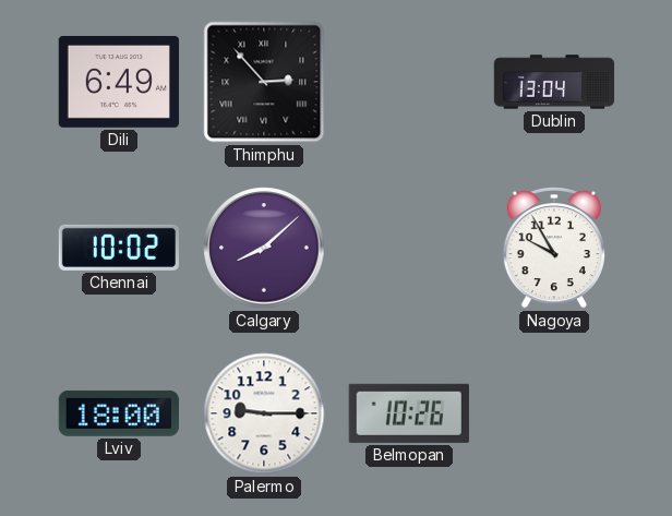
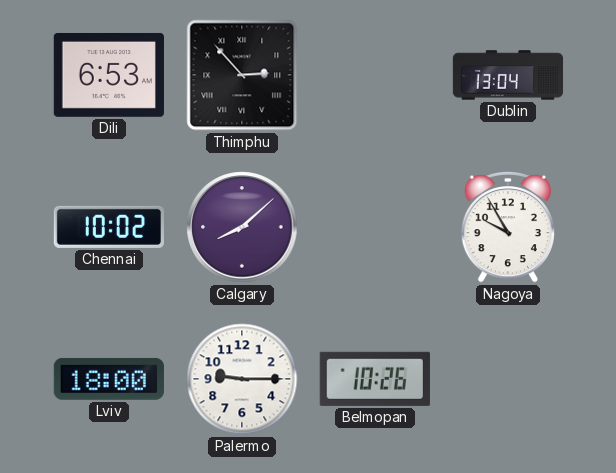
Dili: 6:49 -> 6:53
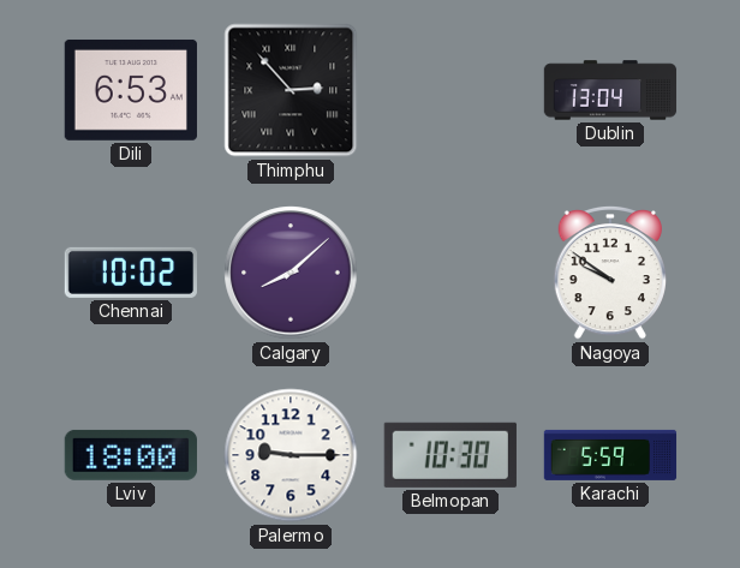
Nagoya: 9:55 -> 9:51
Belmopan: 10:26 -> 10:30
Karachi: none -> 5:59
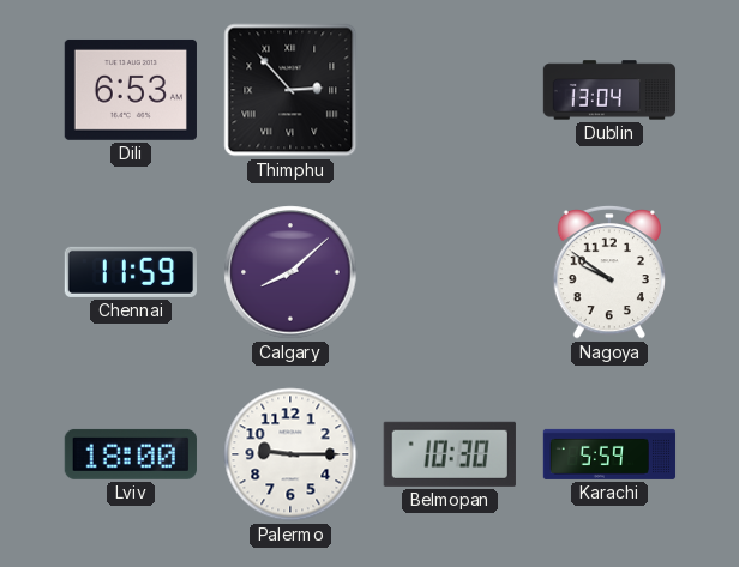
Chennai: 10:02 -> 11:59
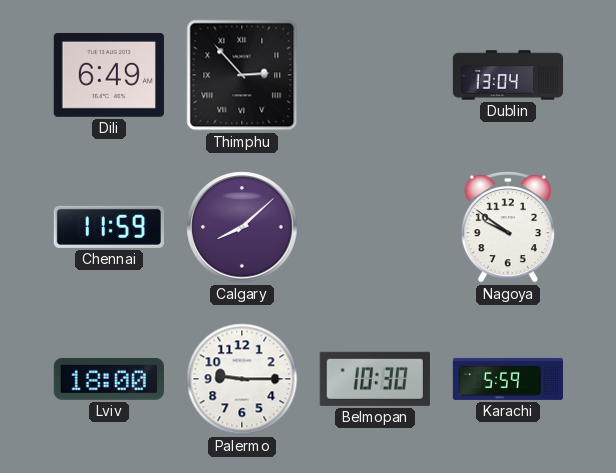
Dili: 6:53 -> 6:49
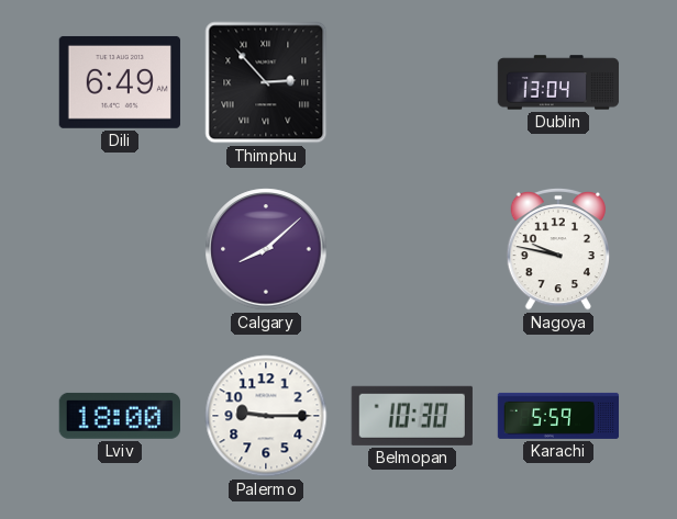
Chennai: 11:59 -> none
Nagoya: 9:51 -> 9:47
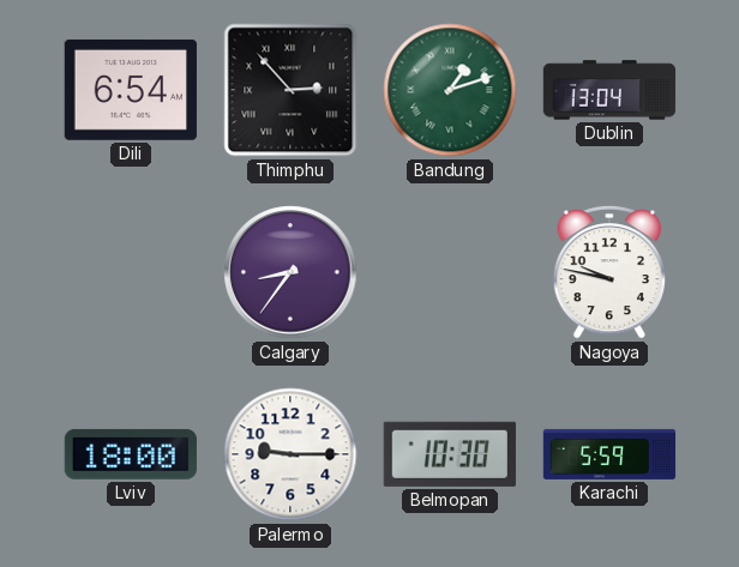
Dili: 6:49 -> 6:54
Bandung: none -> 1:12
Calgary: 8:08 -> 8:36
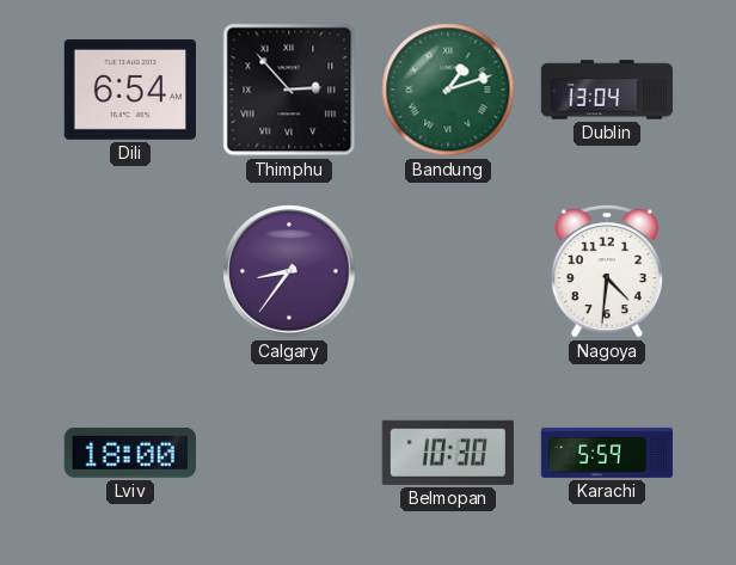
Nagoya: 9:47 -> 4:31
Palermo: 9:15 -> none
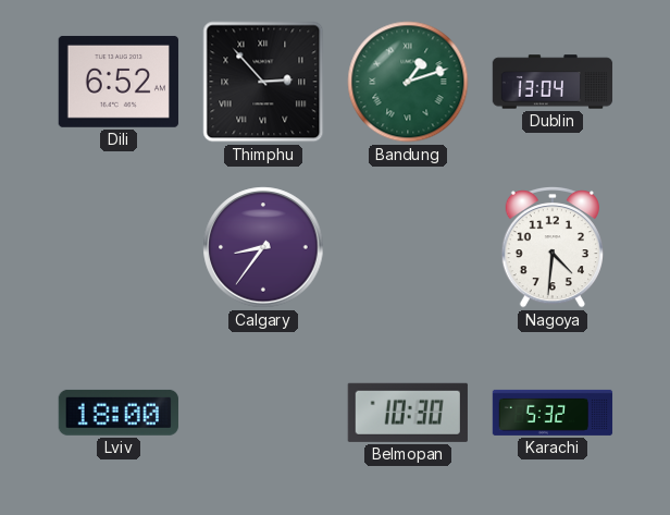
Dili: 6:54 -> 6:52
Karachi: 5:59 -> 5:32
